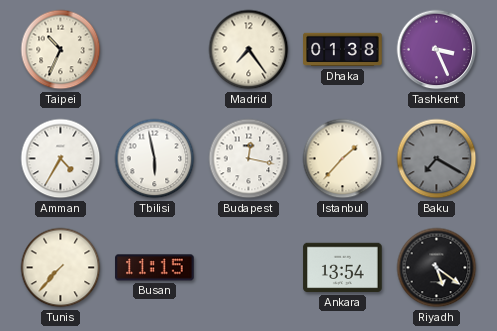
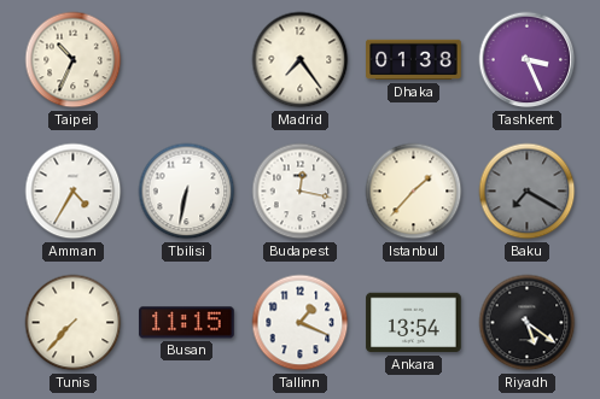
Tbilisi: 5:58 -> 6:32
Tallinn: none -> 1:19
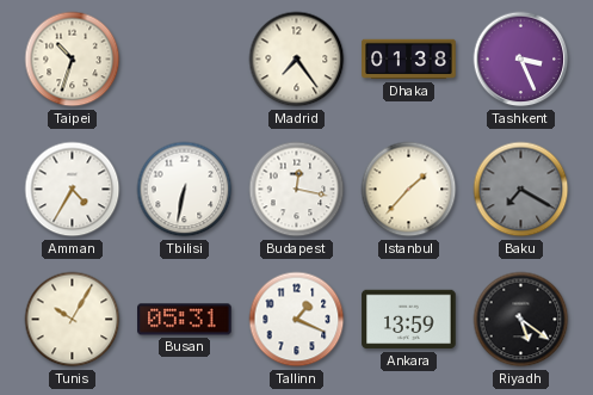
Taipei: 10:34 -> 10:33
Tunis: 7:37 -> 10:05
Busan: 11:15 -> 05:31
Ankara: 13:54 -> 13:59
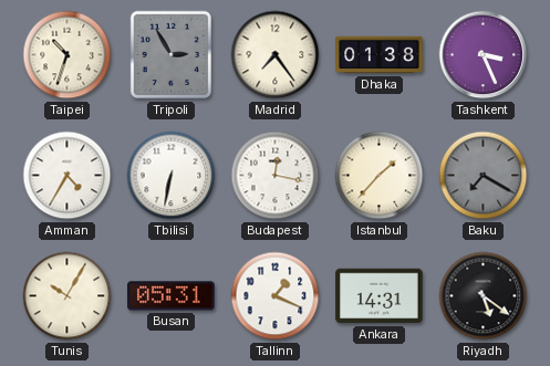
Tripoli: none -> 2:55
Ankara: 13:59 -> 14:31
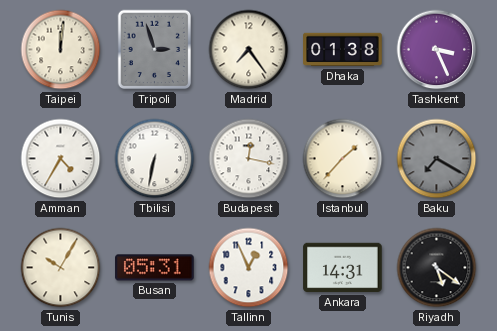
Taipei: 10:33 -> 12:01
Tripoli: 2:55 -> 2:57
Tallinn: 1:19 -> 12:56
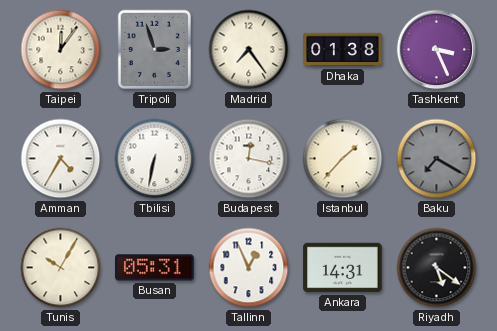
Taipei: 12:01 -> 12:06
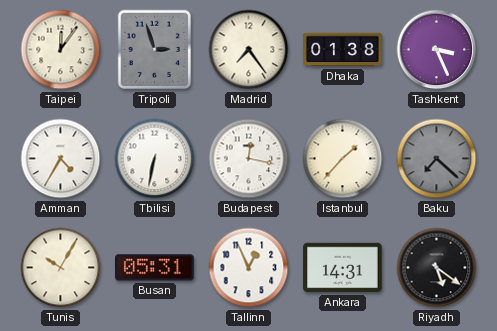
Baku: 7:20 -> 7:22
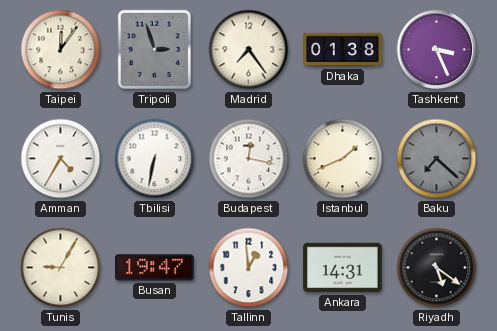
Istanbul: 1:37 -> 1:41
Tunis: 10:05 -> 9:05
Busan: 05:31 -> 19:47
Tallinn: 12:56 -> 12:59
